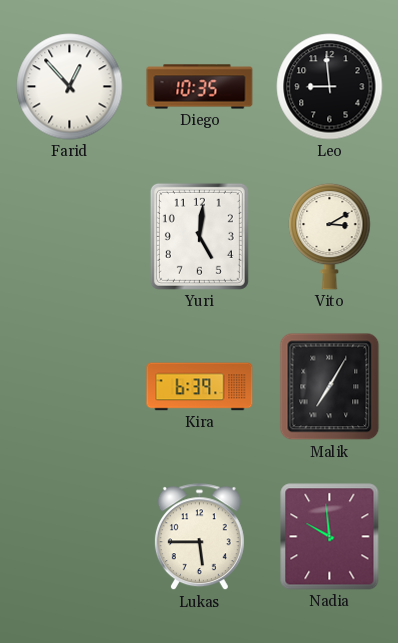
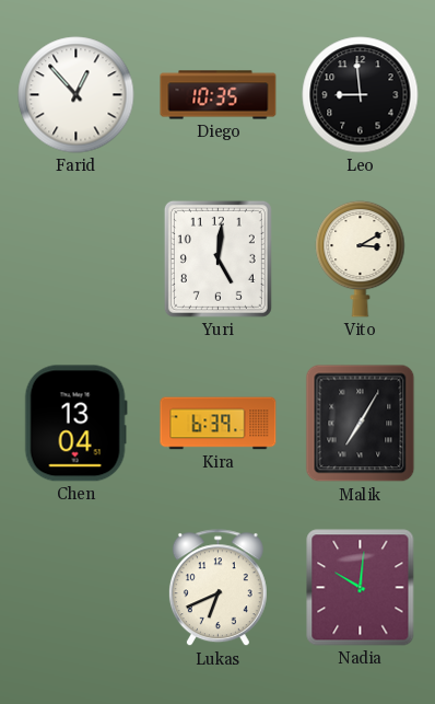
Chen: none -> 13:04
Lukas: 5:45 -> 6:41
Nadia: 9:59 -> 10:01
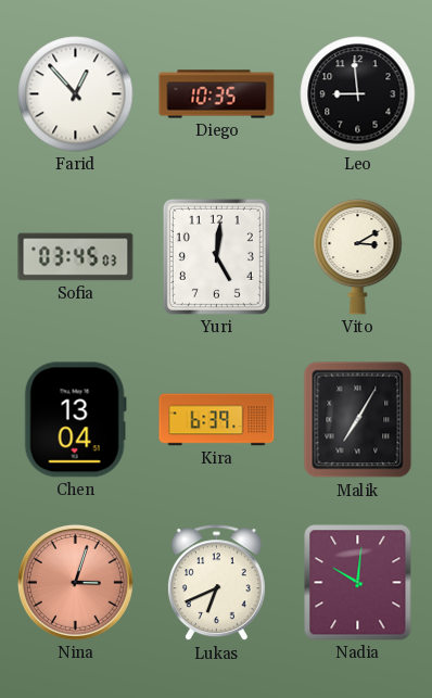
Sofia: none -> 03:45
Nina: none -> 3:03
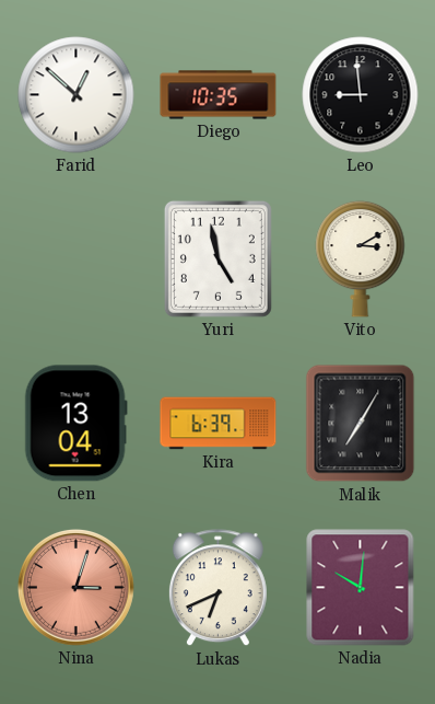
Farid: 12:53 -> 12:52
Sofia: 03:45 -> none
Yuri: 5:01 -> 4:58
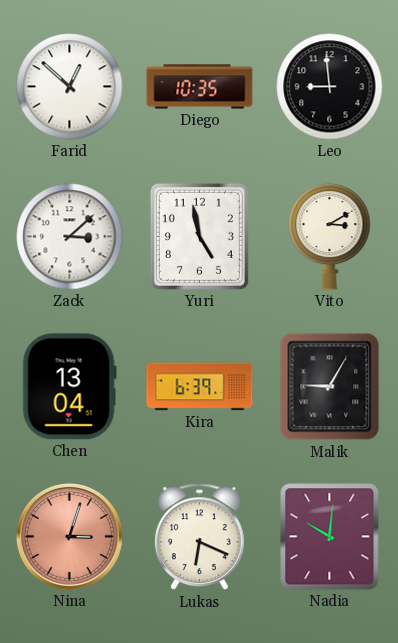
Zack: none -> 3:08
Malik: 7:05 -> 9:05
Lukas: 6:41 -> 6:19
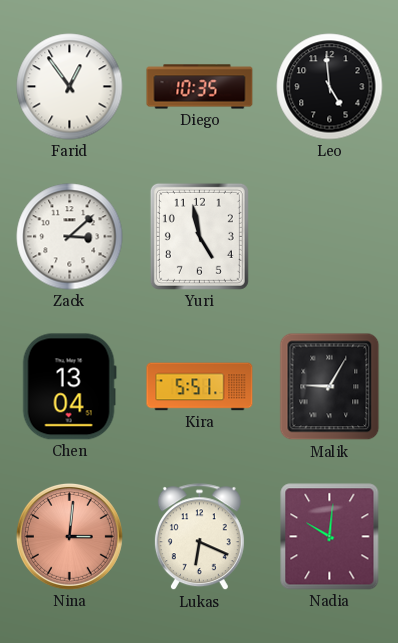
Farid: 12:52 -> 12:54
Leo: 8:59 -> 4:59
Vito: 3:10 -> none
Kira: 6:39 -> 5:51
Nina: 3:03 -> 3:01
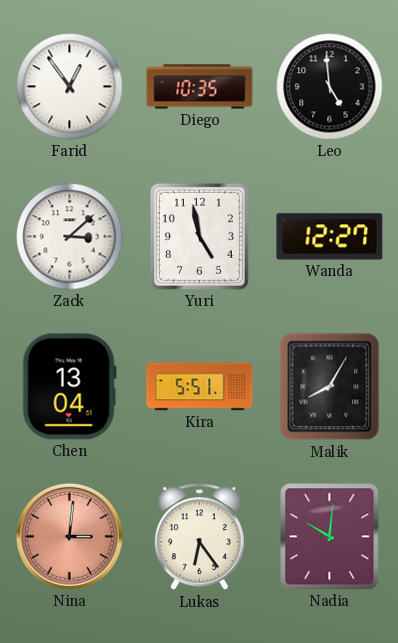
Wanda: none -> 12:27
Malik: 9:05 -> 8:05
Lukas: 6:19 -> 6:24
